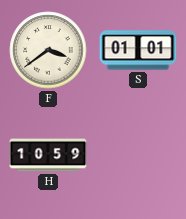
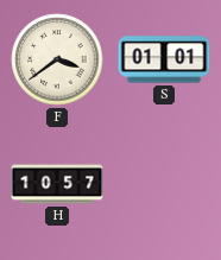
H: 10:59 -> 10:57
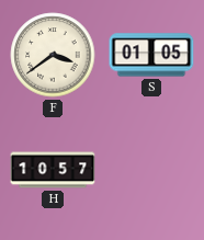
S: 01:01 -> 01:05
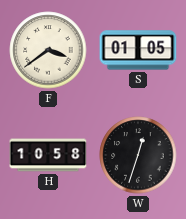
H: 10:57 -> 10:58
W: none -> 12:33
